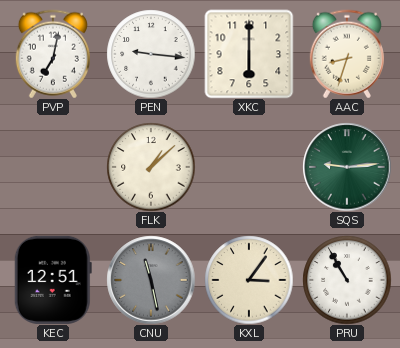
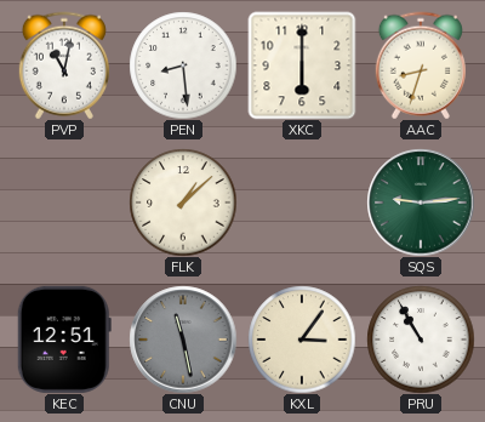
PVP: 7:02 -> 11:02
PEN: 9:16 -> 8:29
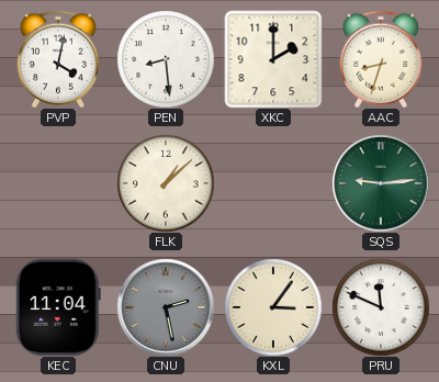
PVP: 11:02 -> 4:02
XKC: 6:00 -> 2:00
KEC: 12:51 -> 11:04
CNU: 11:28 -> 2:28
PRU: 10:55 -> 11:49
